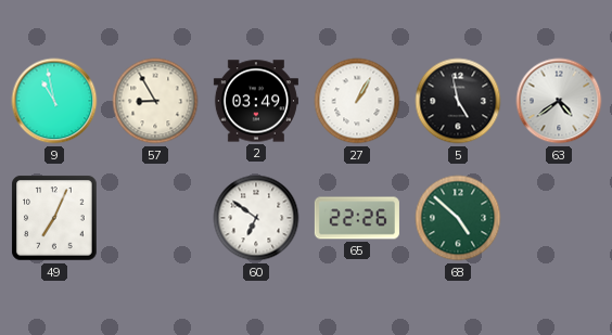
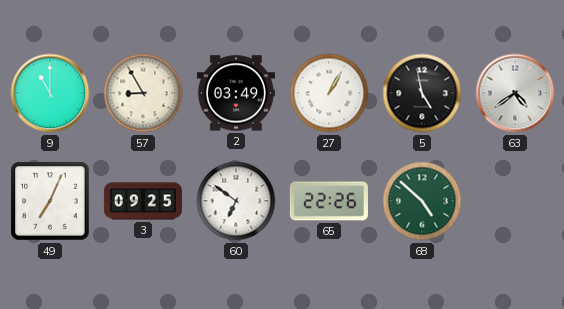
9: 10:58 -> 11:00
3: none -> 09:25
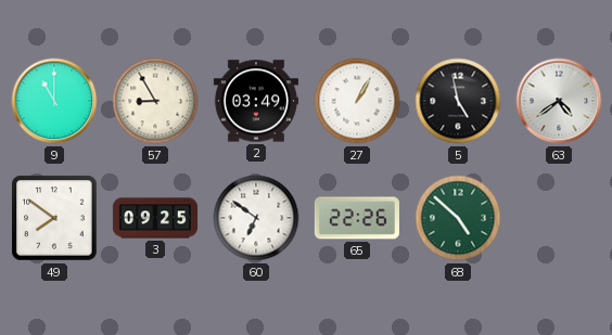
49: 7:04 -> 7:51
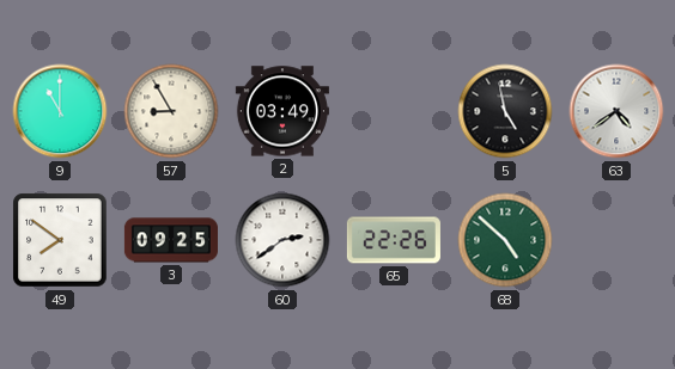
27: 1:05 -> none
60: 6:51 -> 2:39
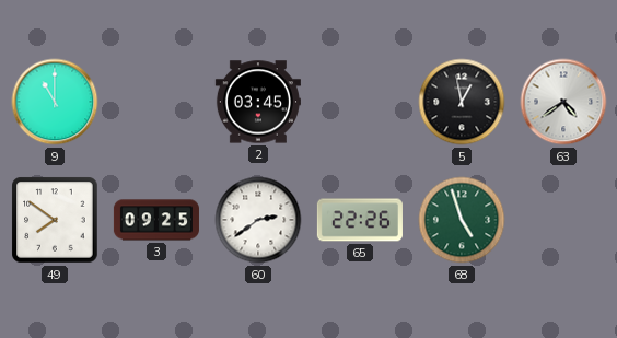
57: 8:55 -> none
2: 03:49 -> 03:45
5: 4:58 -> 12:58
68: 4:52 -> 4:57
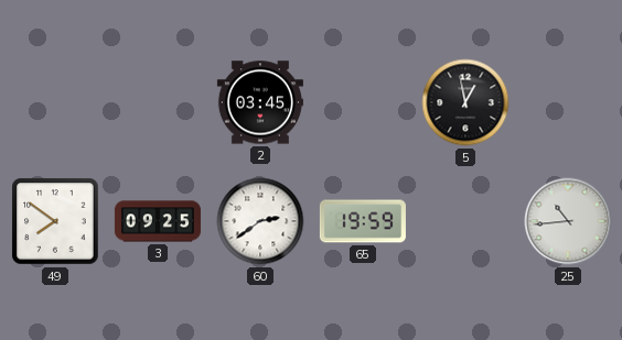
9: 11:00 -> none
63: 4:39 -> none
65: 22:26 -> 19:59
68: 4:57 -> none
25: none -> 10:44
